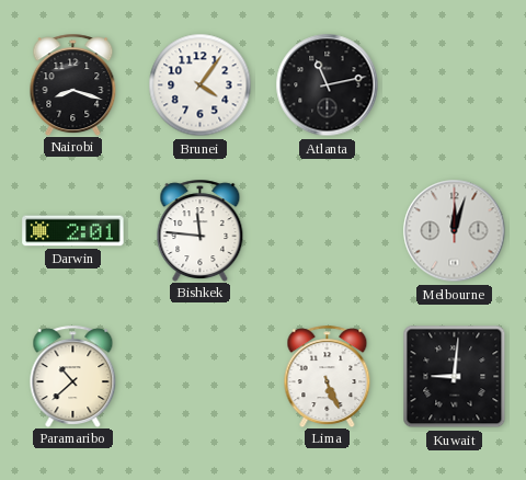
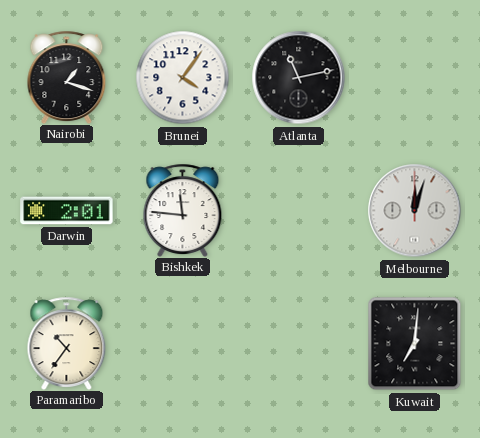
Nairobi: 8:18 -> 1:18
Paramaribo: 10:38 -> 10:36
Lima: 5:26 -> none
Kuwait: 9:01 -> 7:01
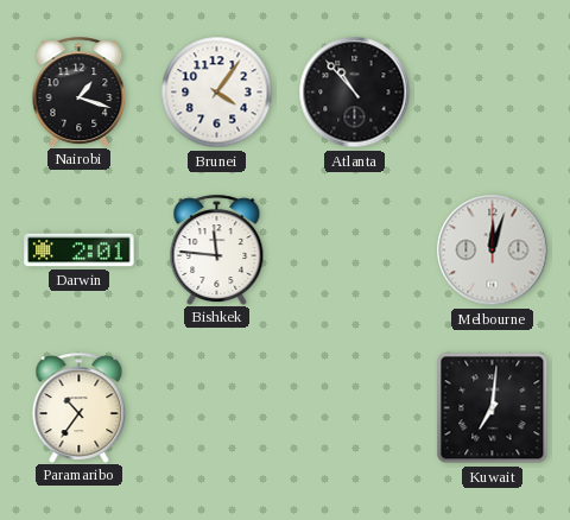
Atlanta: 11:13 -> 10:53
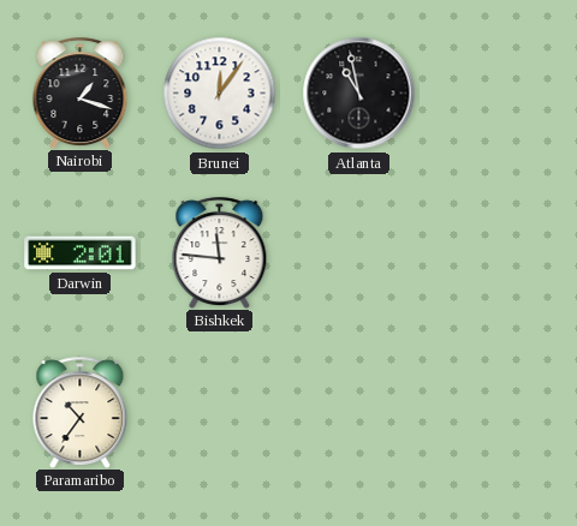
Brunei: 4:06 -> 12:06
Atlanta: 10:53 -> 10:58
Melbourne: 12:03 -> none
Kuwait: 7:01 -> none
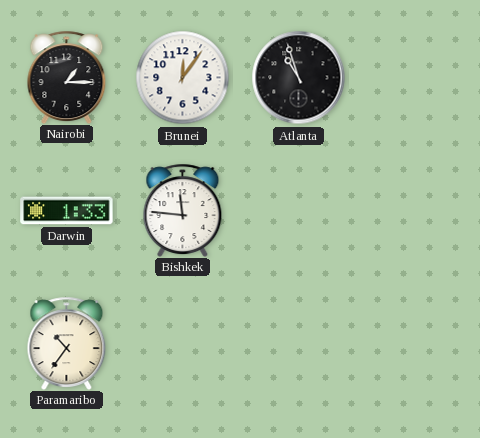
Nairobi: 1:18 -> 1:15
Atlanta: 10:58 -> 10:57
Darwin: 2:01 -> 1:33
